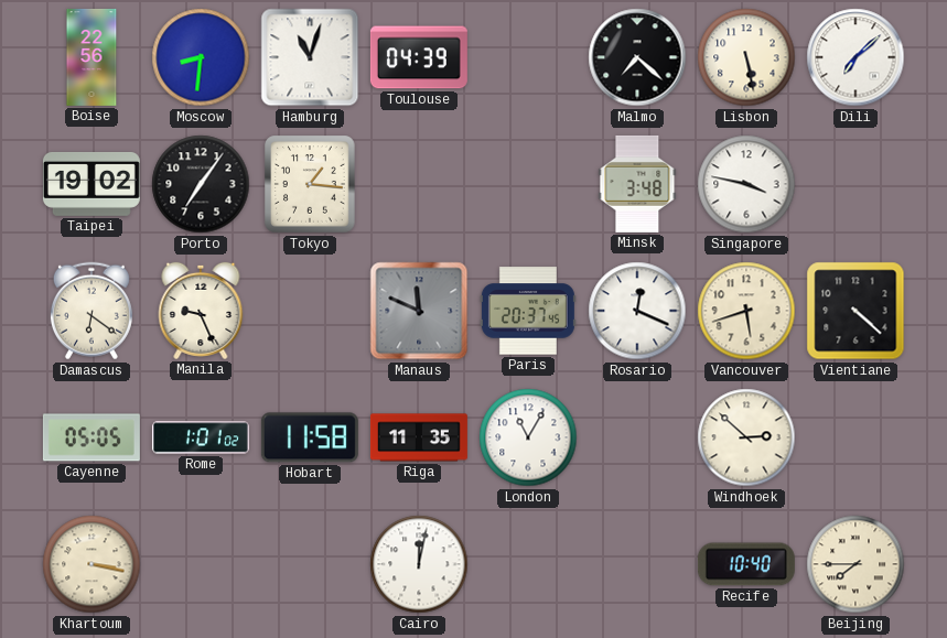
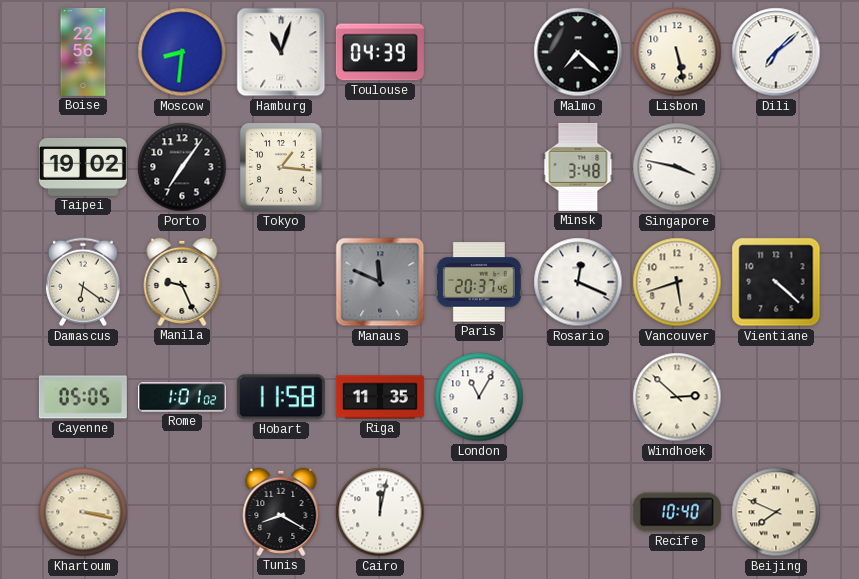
Tunis: none -> 8:20
Beijing: 7:45 -> 7:49
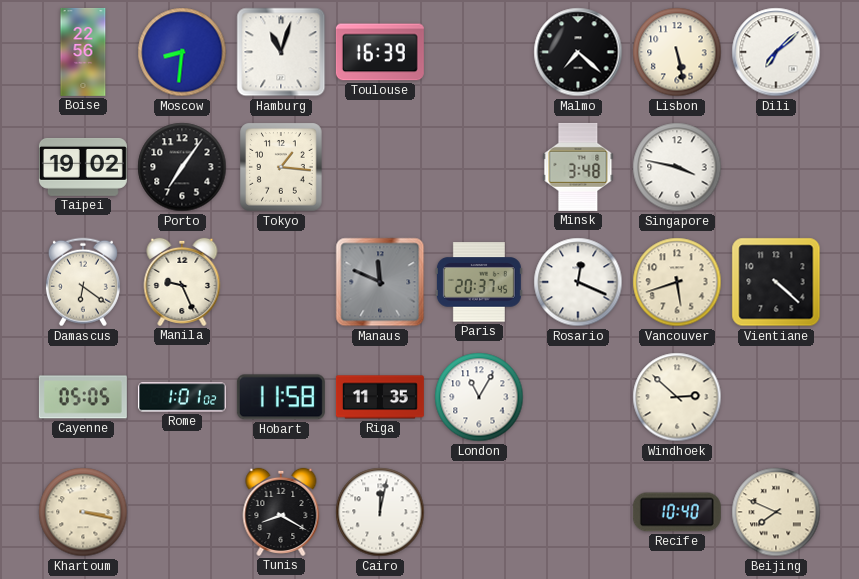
Toulouse: 04:39 -> 16:39
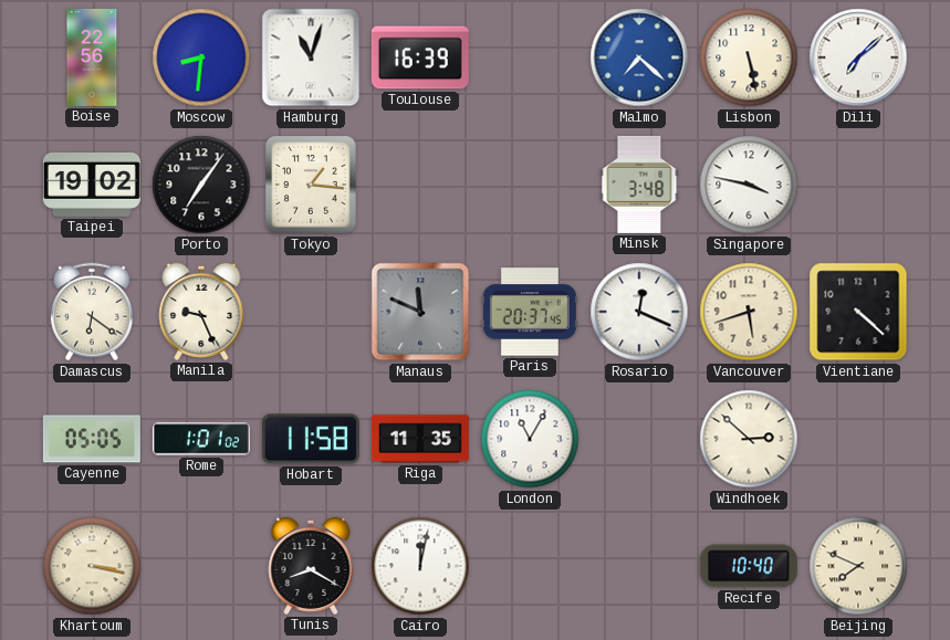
Malmo dial: black -> blue
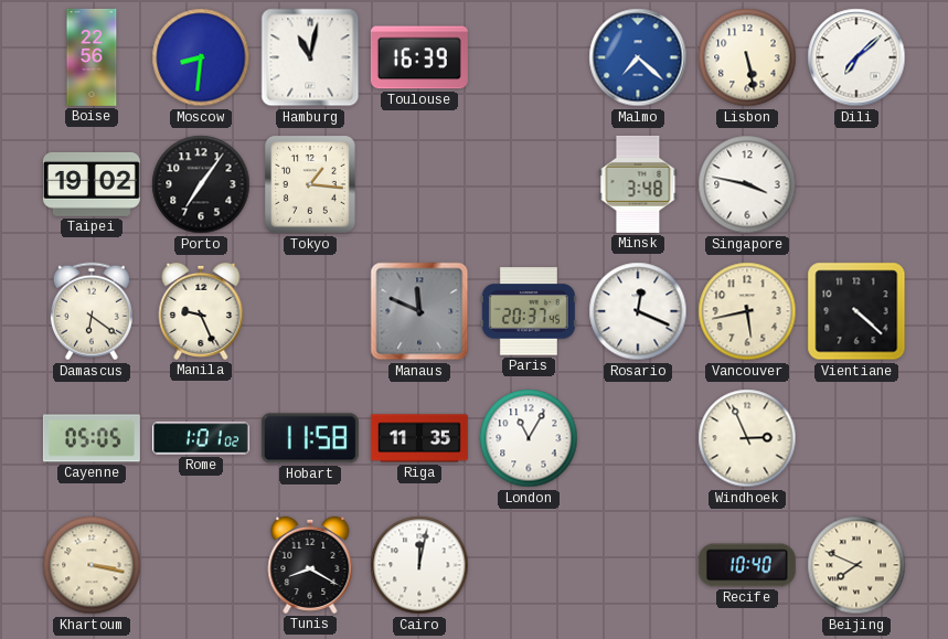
Hamburg: 11:03 -> 11:02
Vancouver: 5:42 -> 5:43
Windhoek: 2:52 -> 2:56
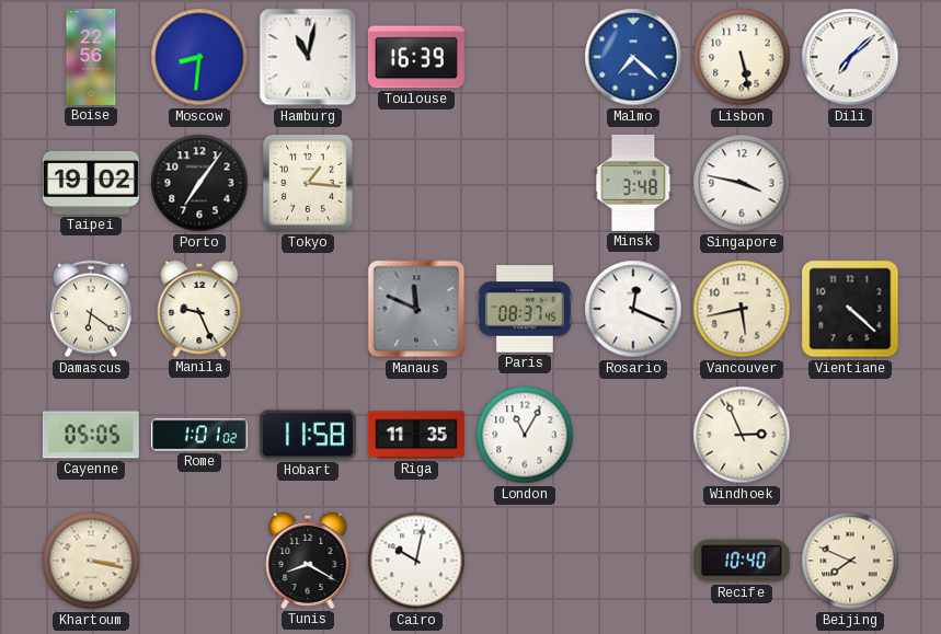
Paris: 20:37 -> 08:37
Cairo: 12:02 -> 10:02
